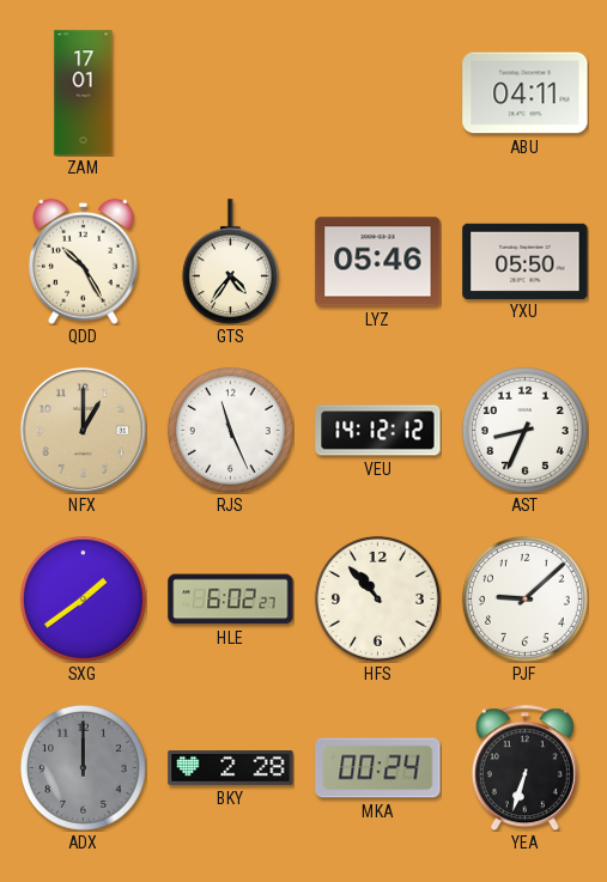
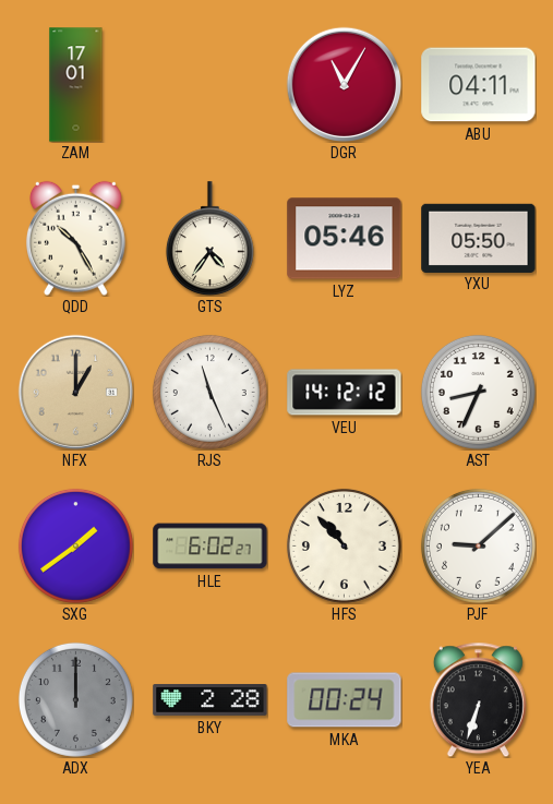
DGR: none -> 11:05
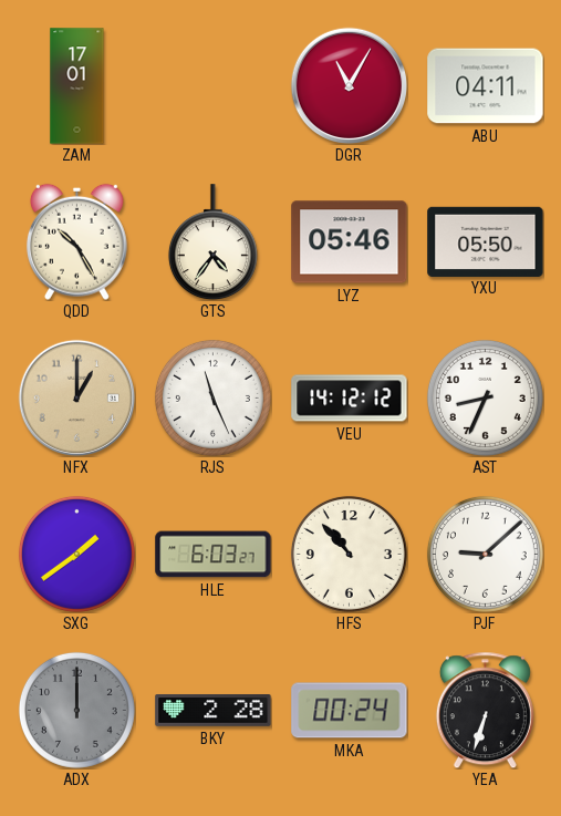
HLE: 6:02 -> 6:03
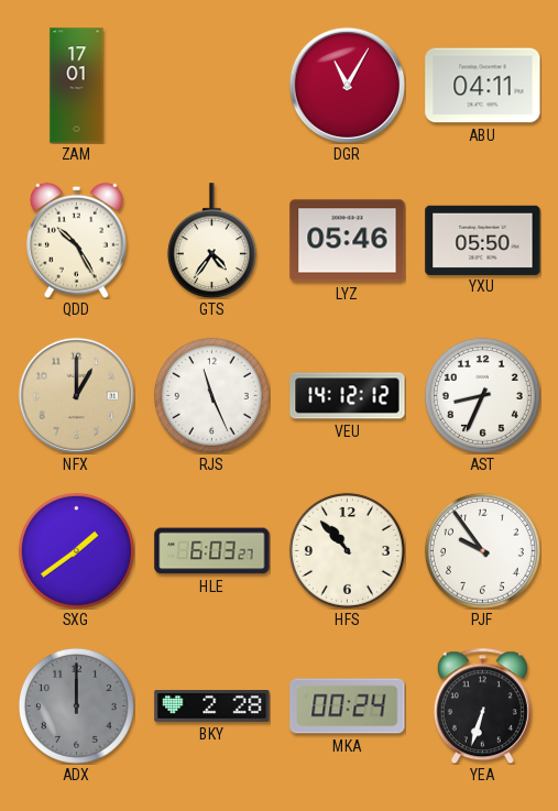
PJF: 9:08 -> 9:54
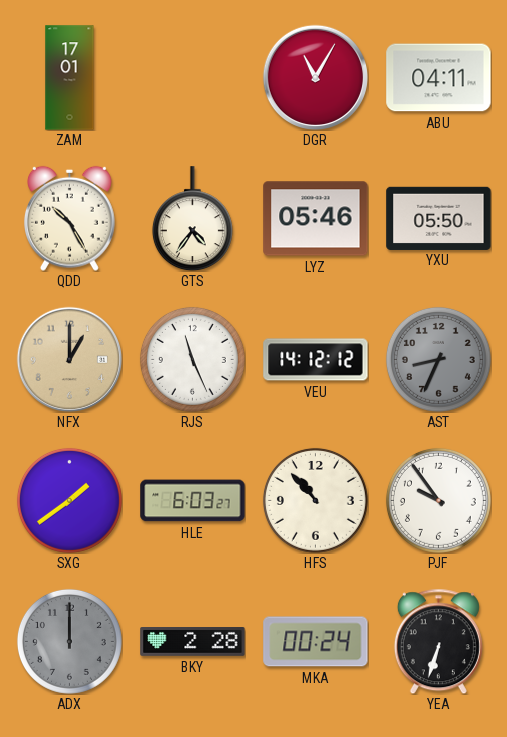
AST dial: white -> grey
